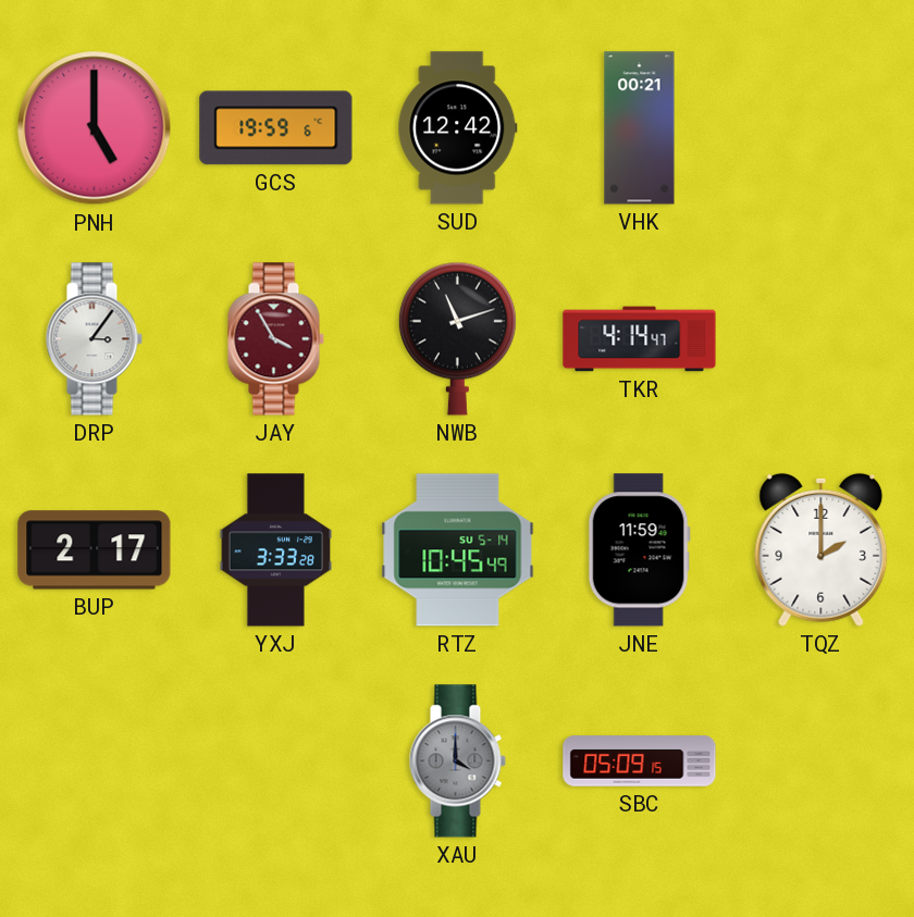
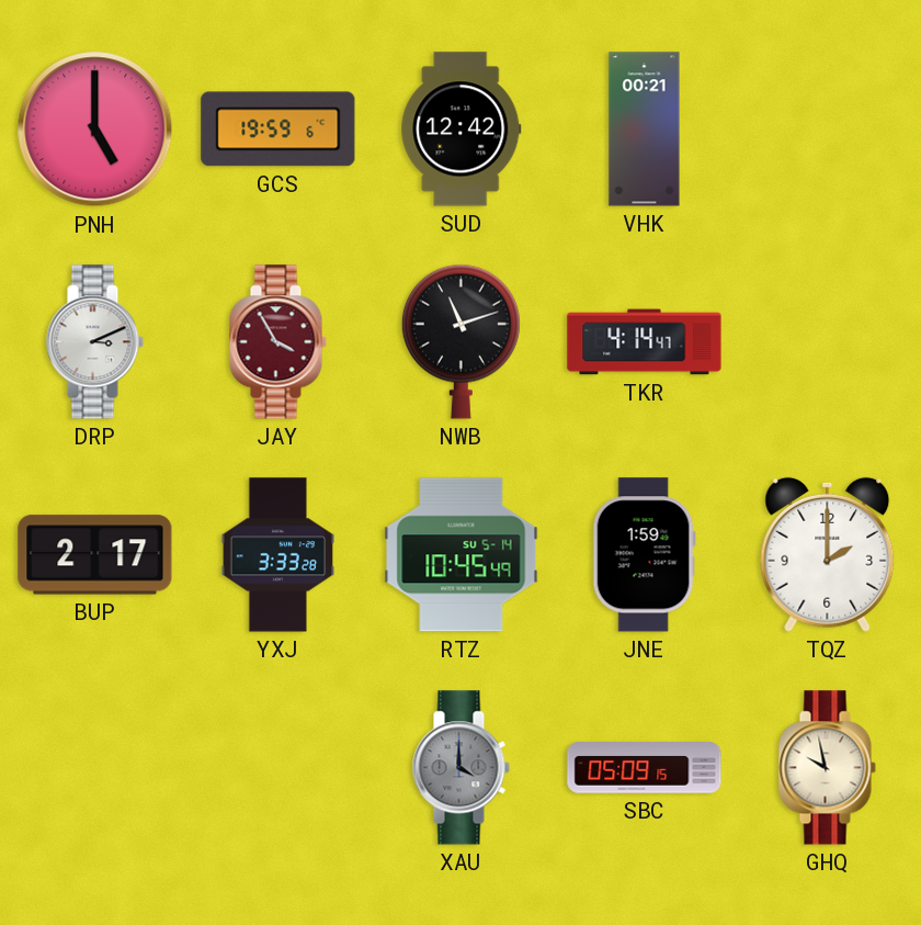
DRP: 3:06 -> 3:11
JNE: 11:59 -> 1:59
GHQ: none -> 9:58
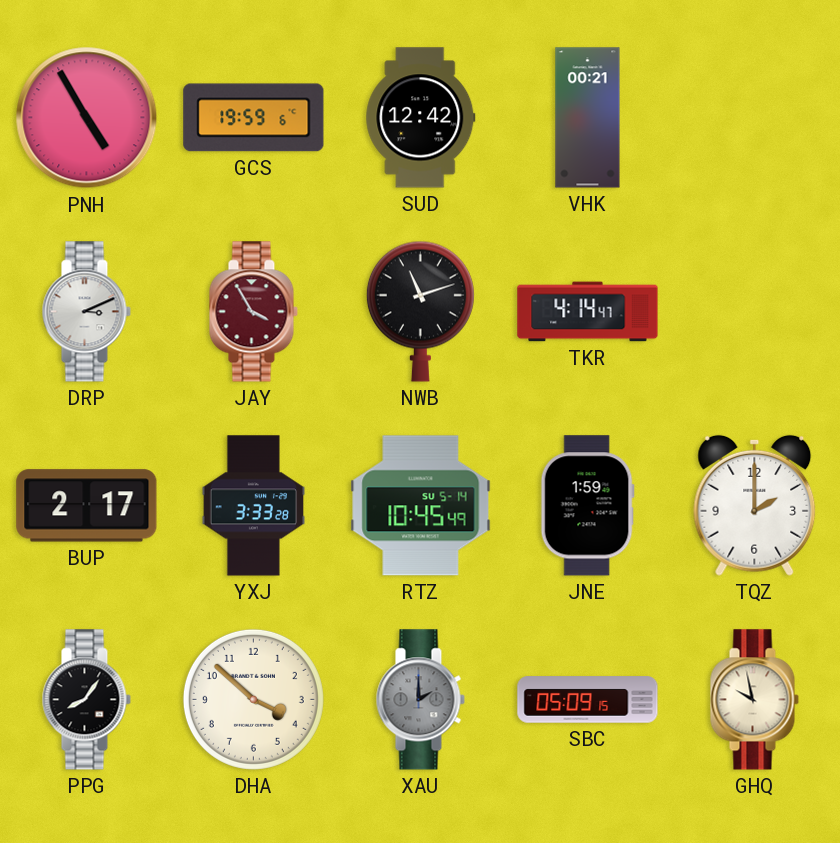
PNH: 5:00 -> 4:55
PPG: none -> 8:06
DHA: none -> 3:52
XAU: 4:00 -> 2:00
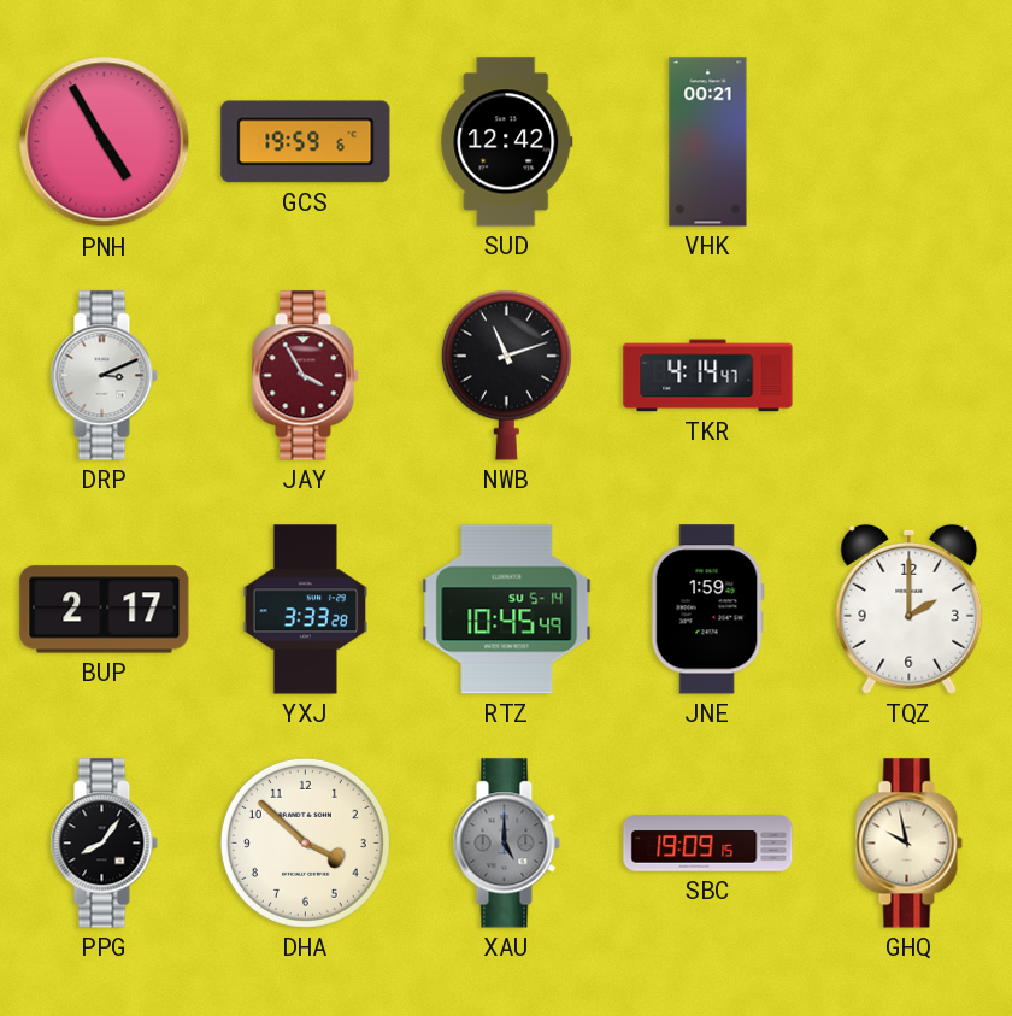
XAU: 2:00 -> 5:00
SBC: 05:09 -> 19:09
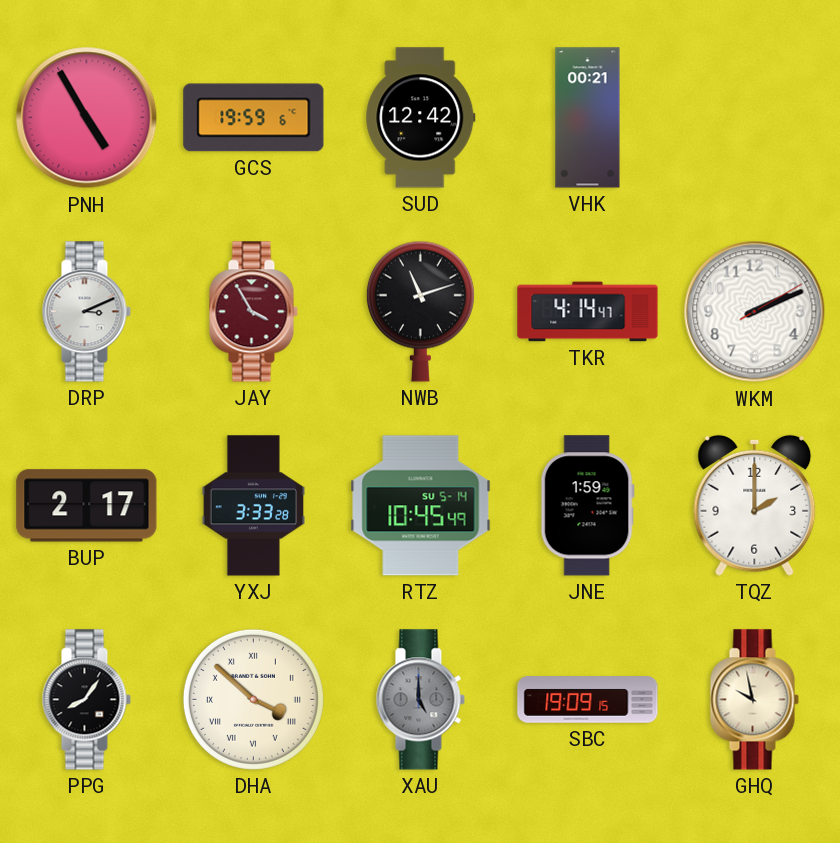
WKM: none -> 2:11
DHA numerals: Arabic -> Roman
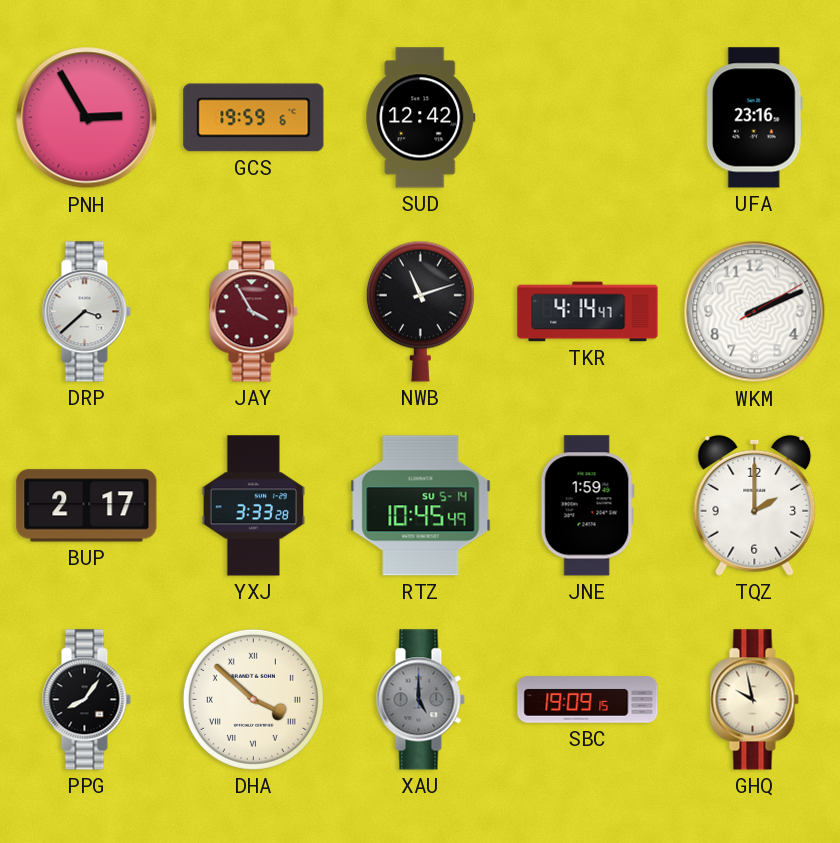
PNH: 4:55 -> 2:55
VHK: 00:21 -> none
UFA: none -> 23:16
DRP: 3:11 -> 3:38
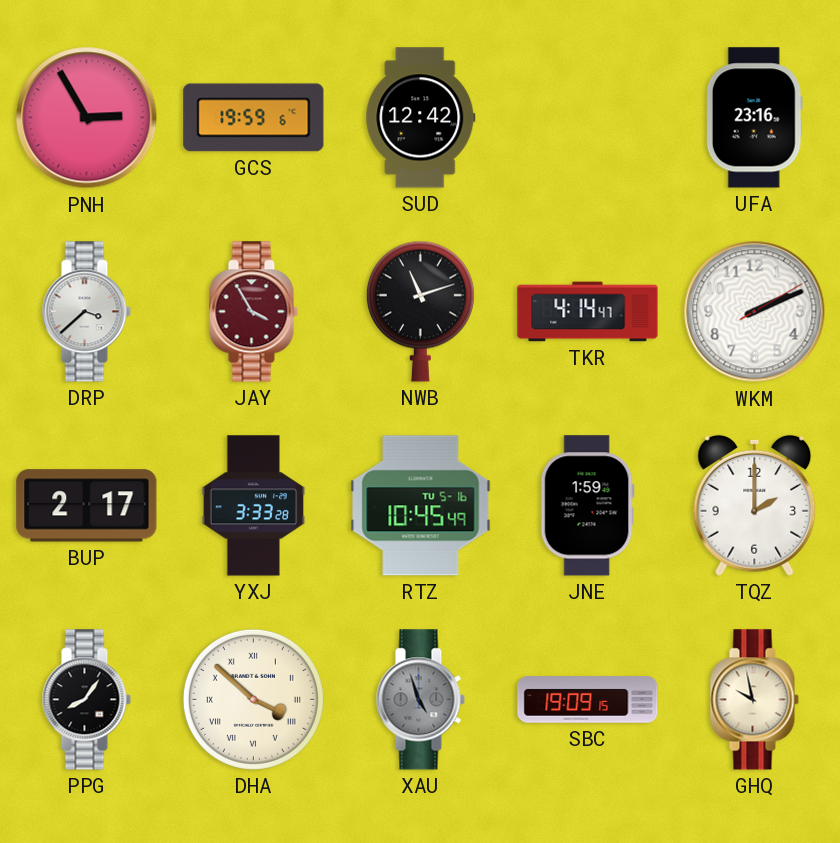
RTZ date: SU 5-14 -> TU 5-16
XAU: 5:00 -> 4:57
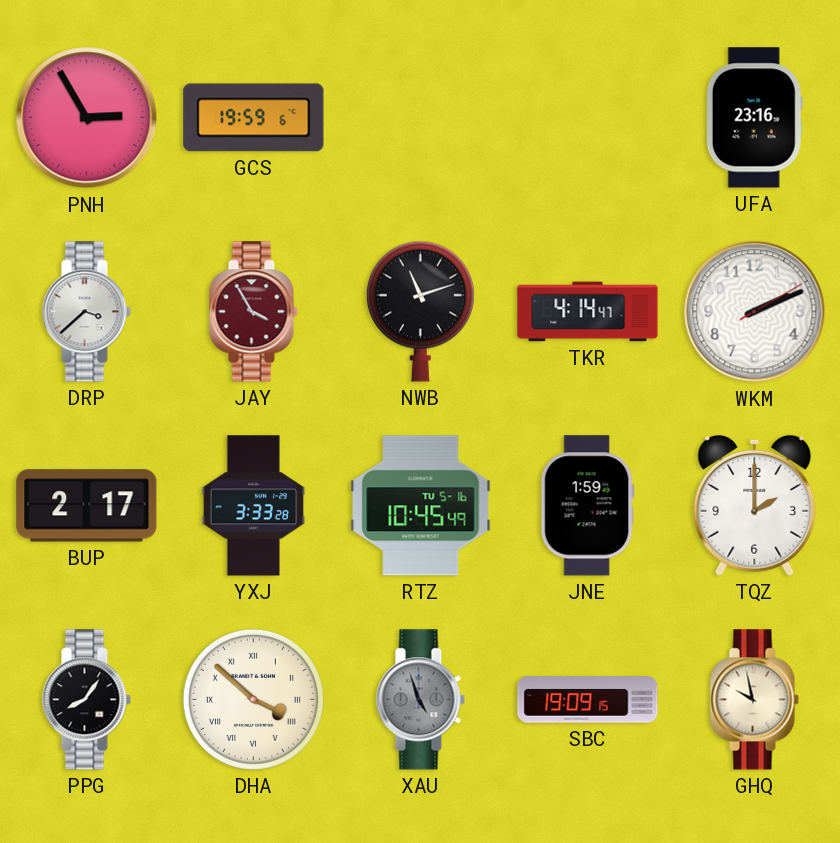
SUD: 12:42 -> none
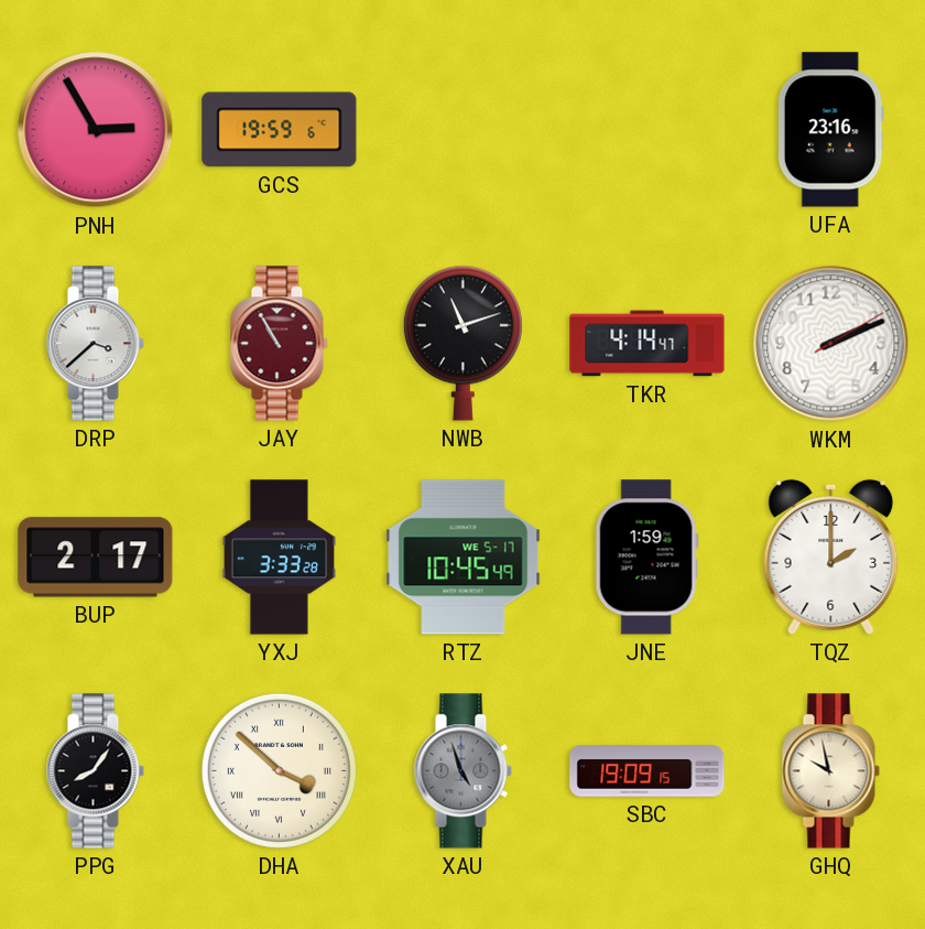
JAY: 3:55 -> 10:55
RTZ date: TU 5-16 -> WE 5-17
